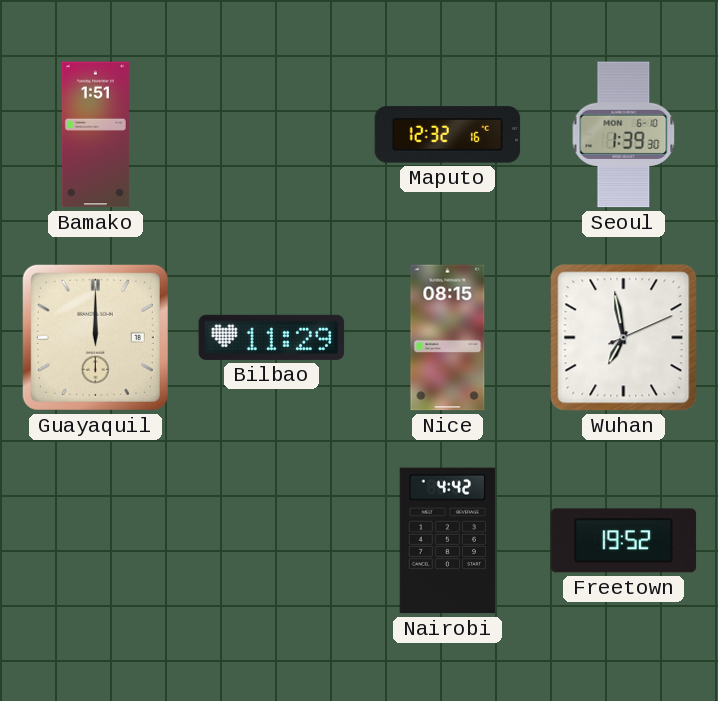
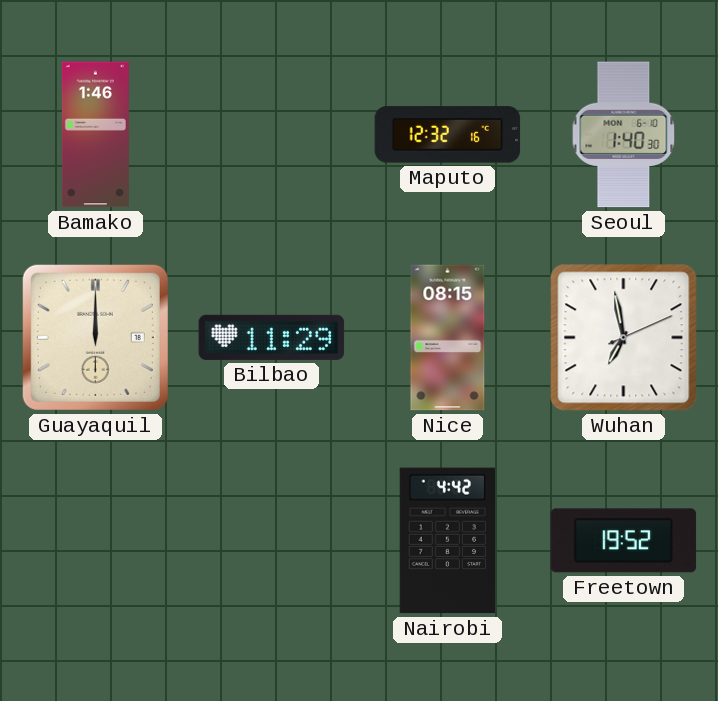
Bamako: 1:51 -> 1:46
Seoul: 1:39 -> 1:40
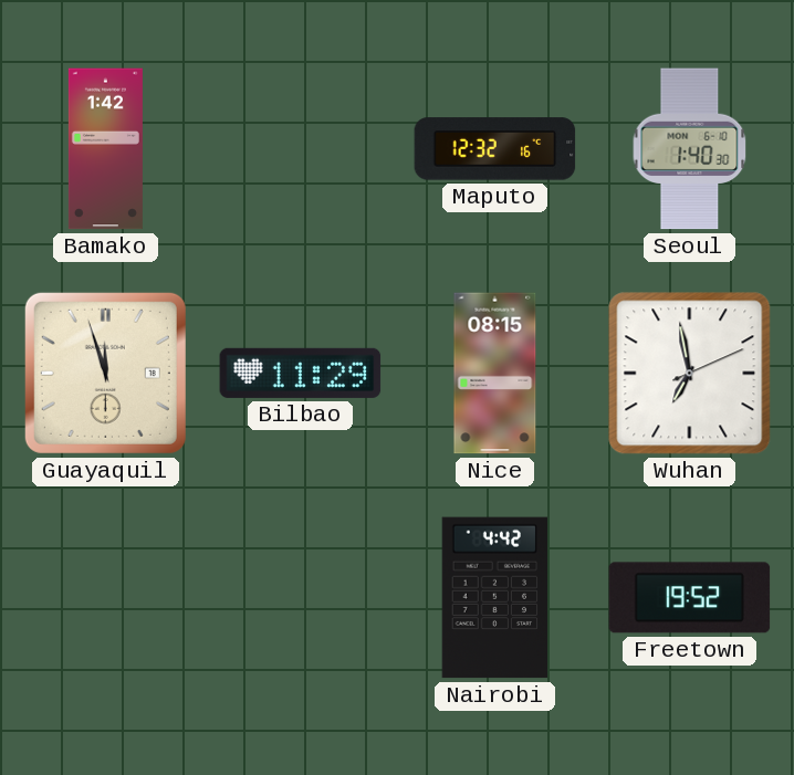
Bamako: 1:46 -> 1:42
Guayaquil: 12:00 -> 11:57
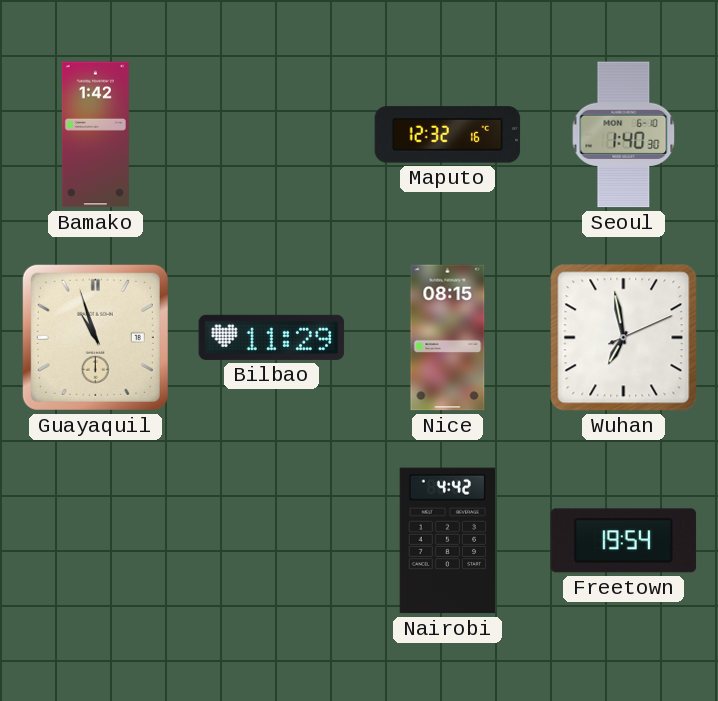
Guayaquil: 11:57 -> 10:57
Freetown: 19:52 -> 19:54
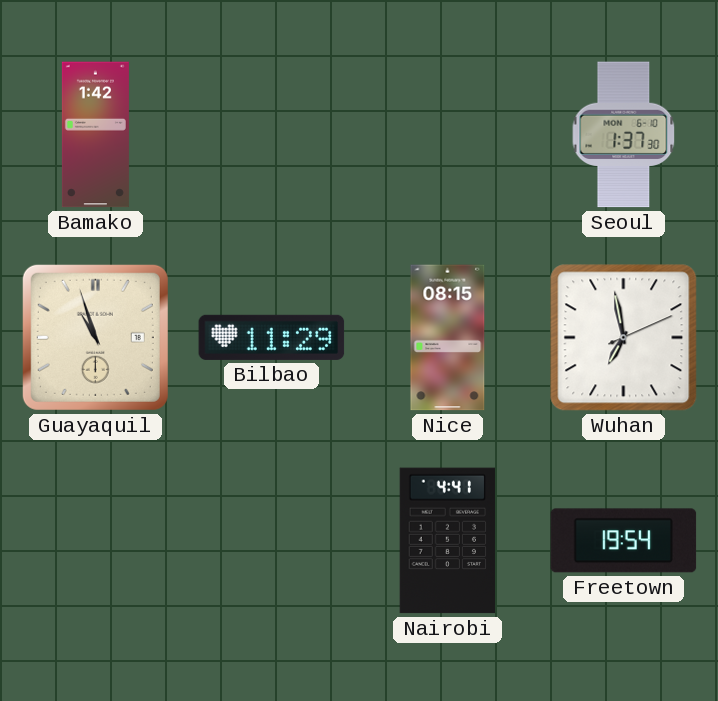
Maputo: 12:32 -> none
Seoul: 1:40 -> 1:37
Nairobi: 4:42 -> 4:41
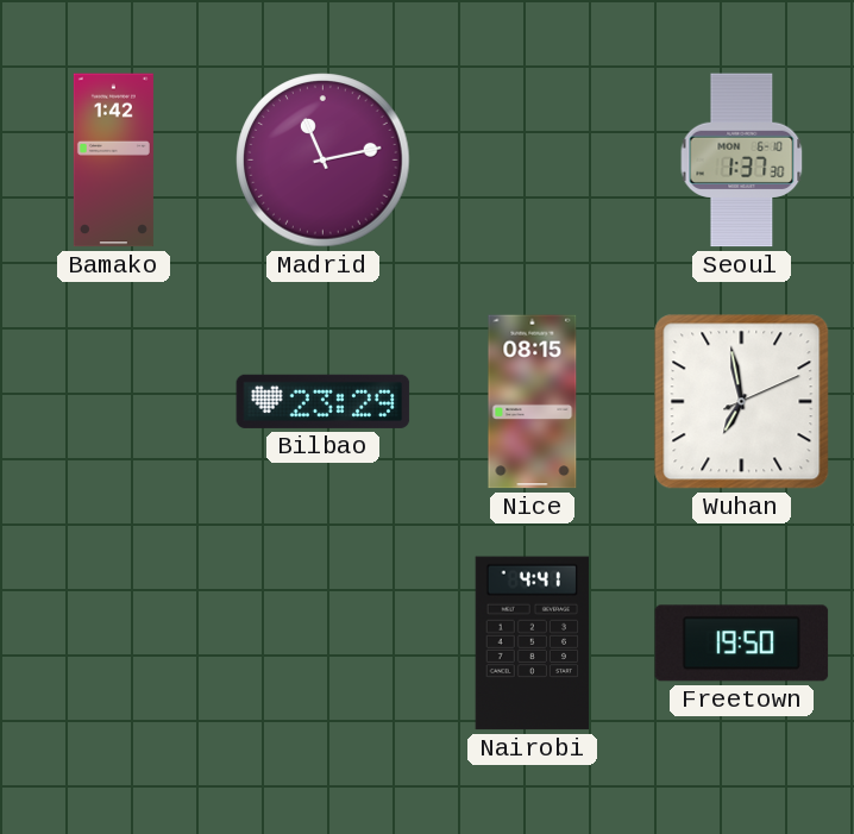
Madrid: none -> 11:13
Guayaquil: 10:57 -> none
Bilbao: 11:29 -> 23:29
Freetown: 19:54 -> 19:50
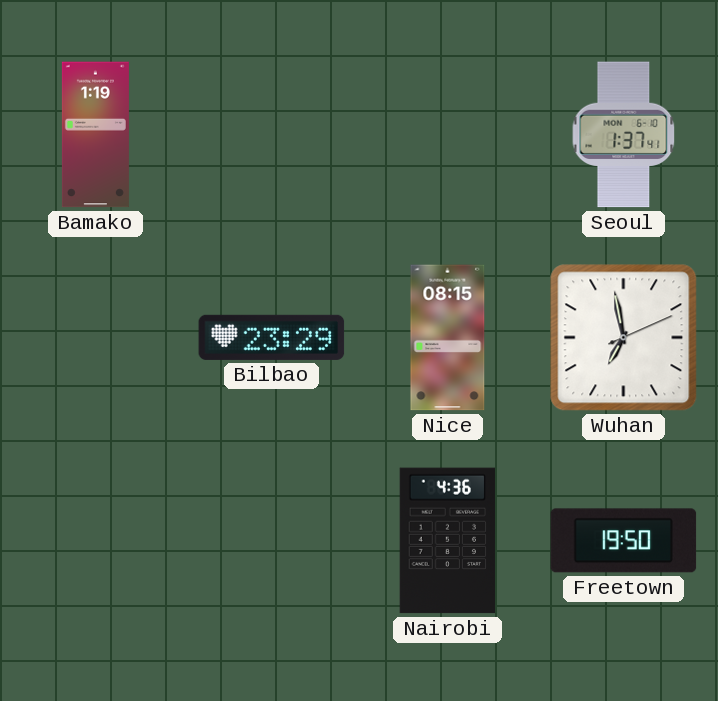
Bamako: 1:42 -> 1:19
Madrid: 11:13 -> none
Seoul: 1:37:30 -> 1:37:41
Nairobi: 4:41 -> 4:36
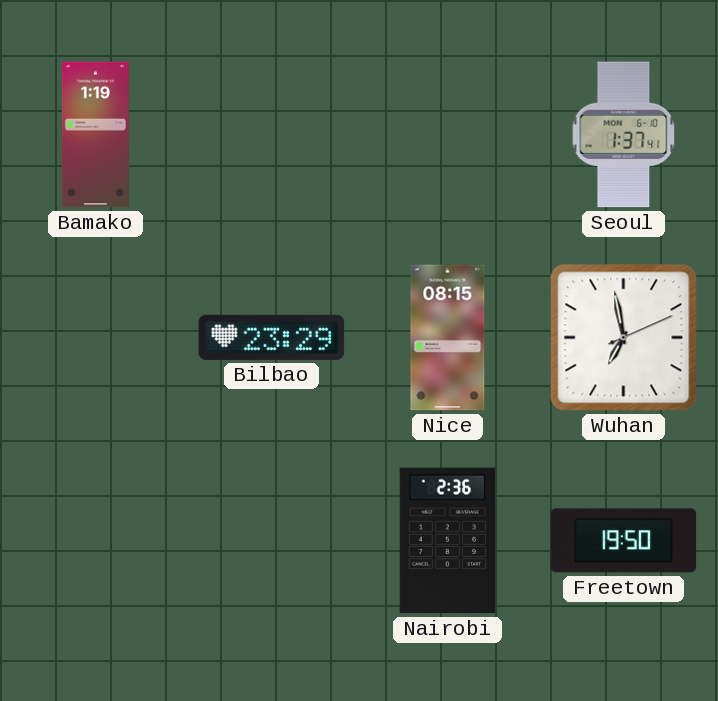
Nairobi: 4:36 -> 2:36
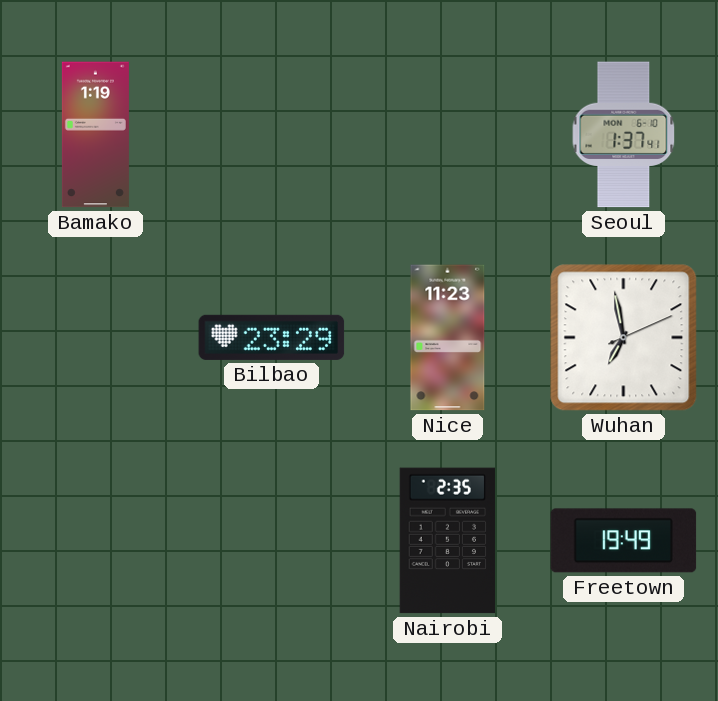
Nice: 08:15 -> 11:23
Nairobi: 2:36 -> 2:35
Freetown: 19:50 -> 19:49
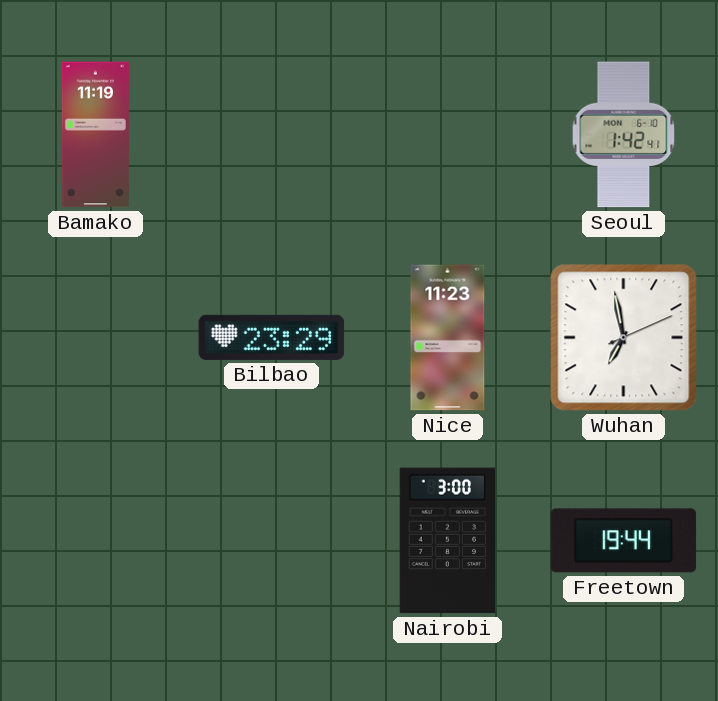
Bamako: 1:19 -> 11:19
Seoul: 1:37 -> 1:42
Nairobi: 2:35 -> 3:00
Freetown: 19:49 -> 19:44
